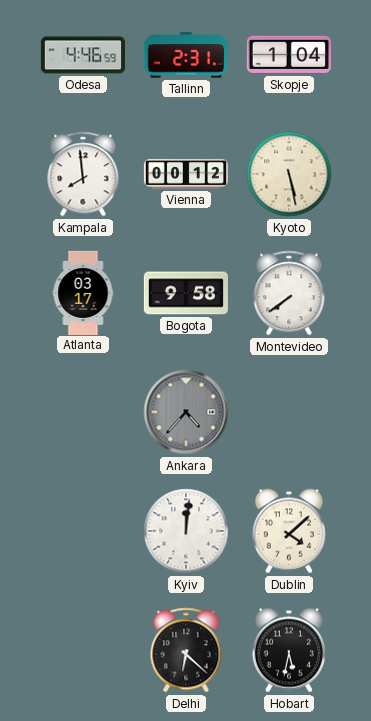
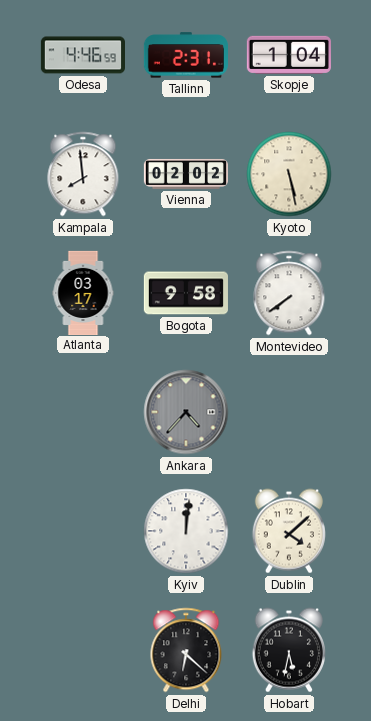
Vienna: 00:12 -> 02:02
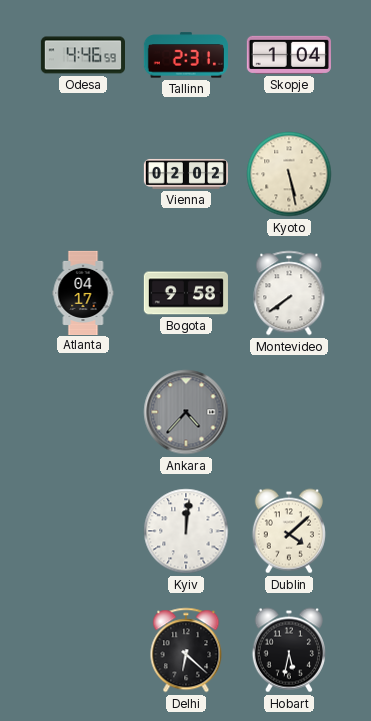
Kampala: 7:59 -> none
Atlanta: 03:17 -> 04:17
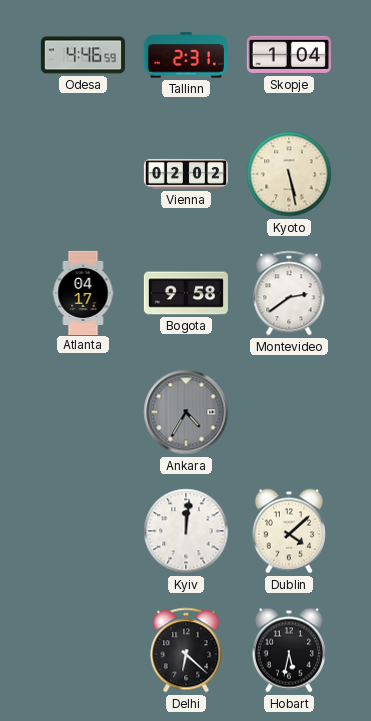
Montevideo: 7:39 -> 2:39
Ankara: 4:37 -> 4:35
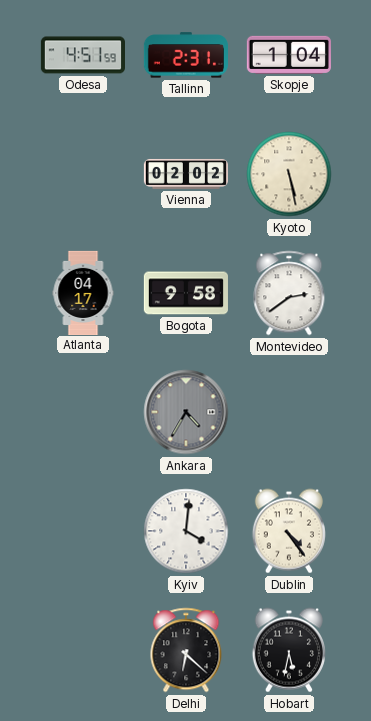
Odesa: 4:46 -> 4:51
Kyiv: 12:01 -> 4:01
Dublin: 4:08 -> 4:24
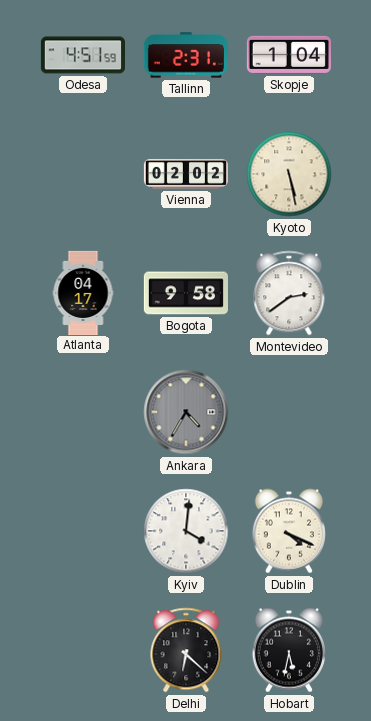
Dublin: 4:24 -> 4:19
